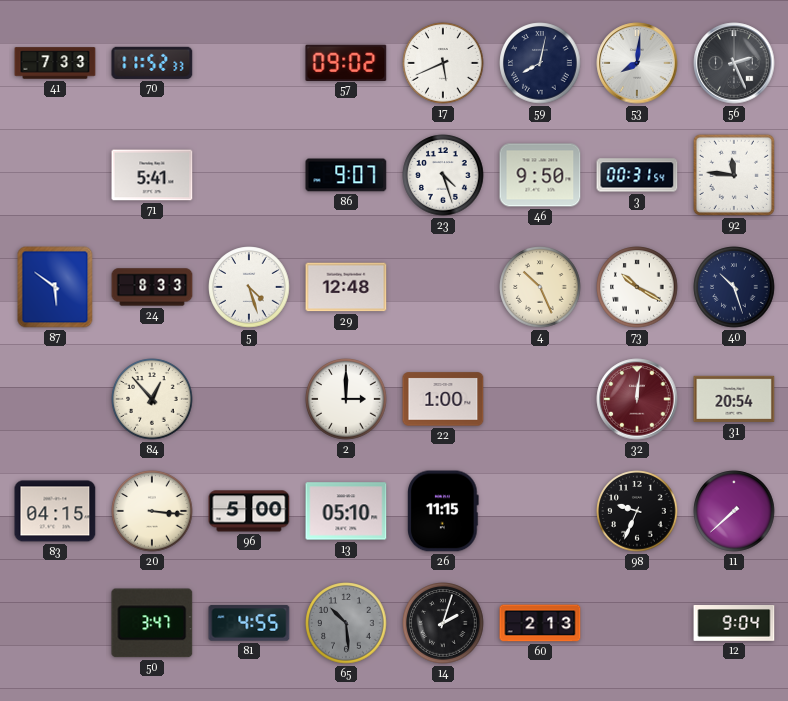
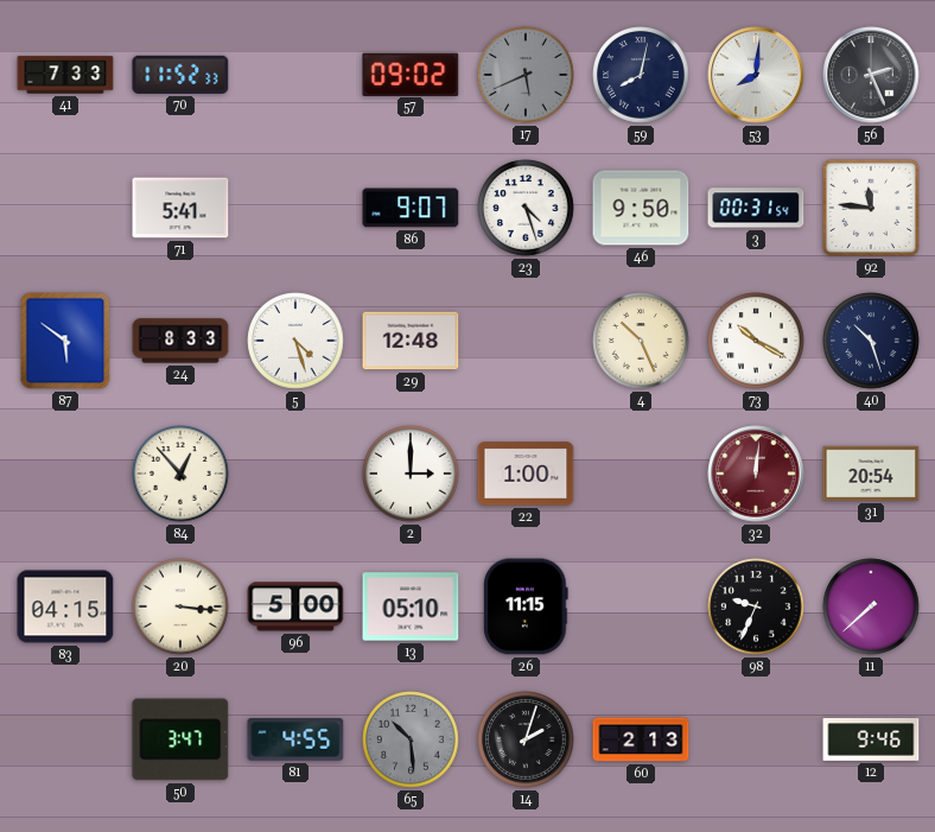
17 dial: white -> grey
12: 9:04 -> 9:46
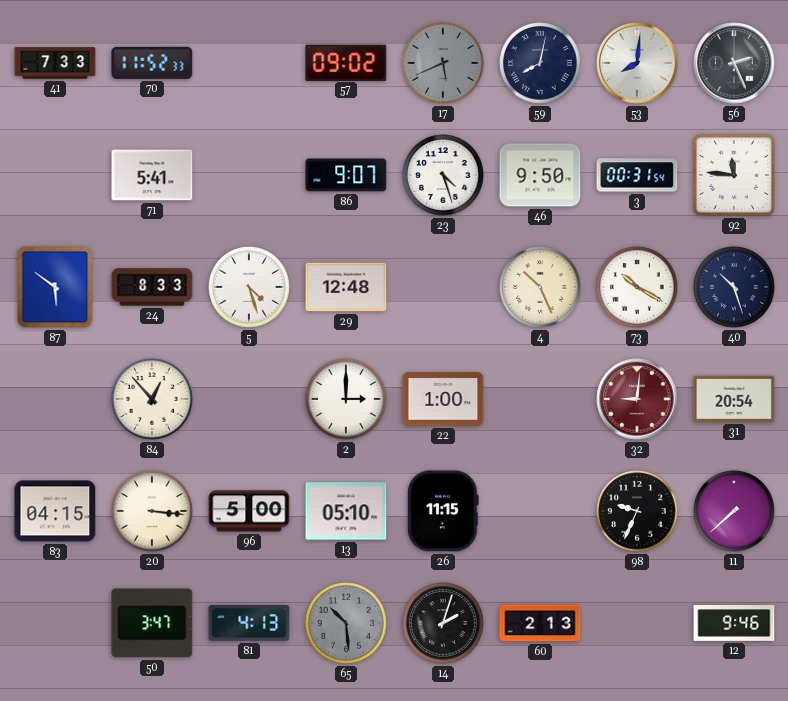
32: 12:01 -> 9:01
81: 4:55 -> 4:13
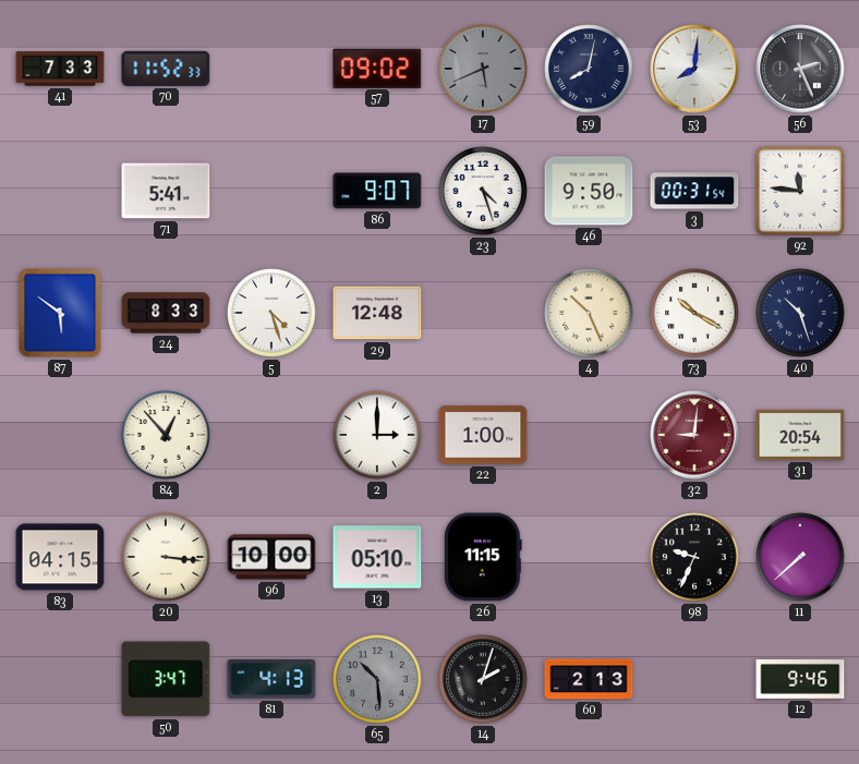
96: 5:00 -> 10:00
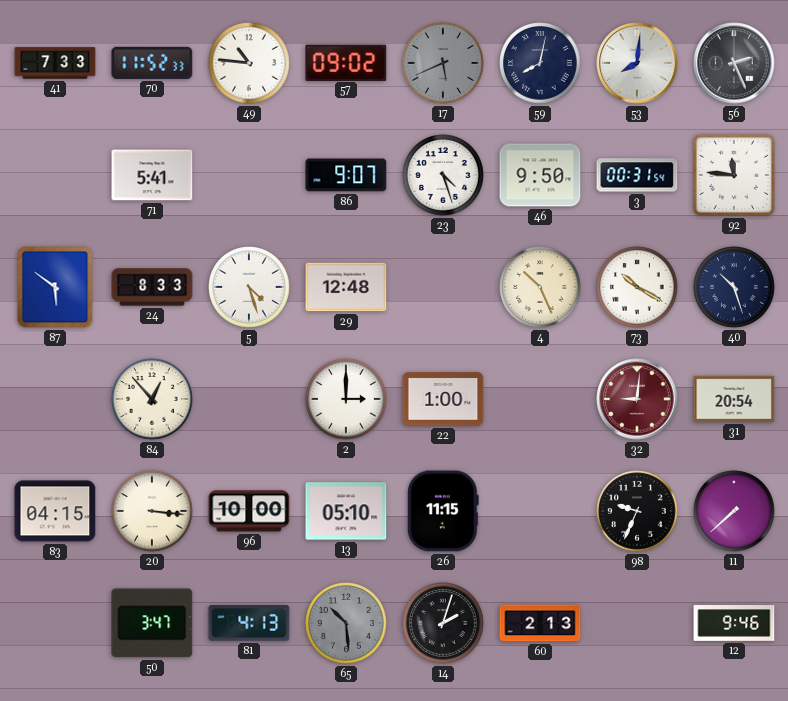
49: none -> 10:46
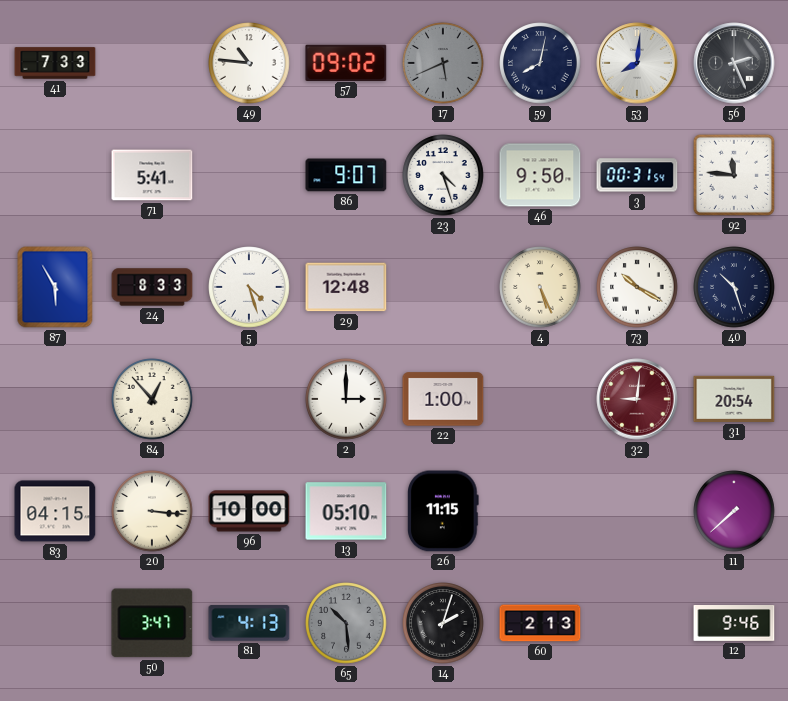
70: 11:52 -> none
87: 5:51 -> 5:55
4: 10:26 -> 5:26
98: 9:34 -> none
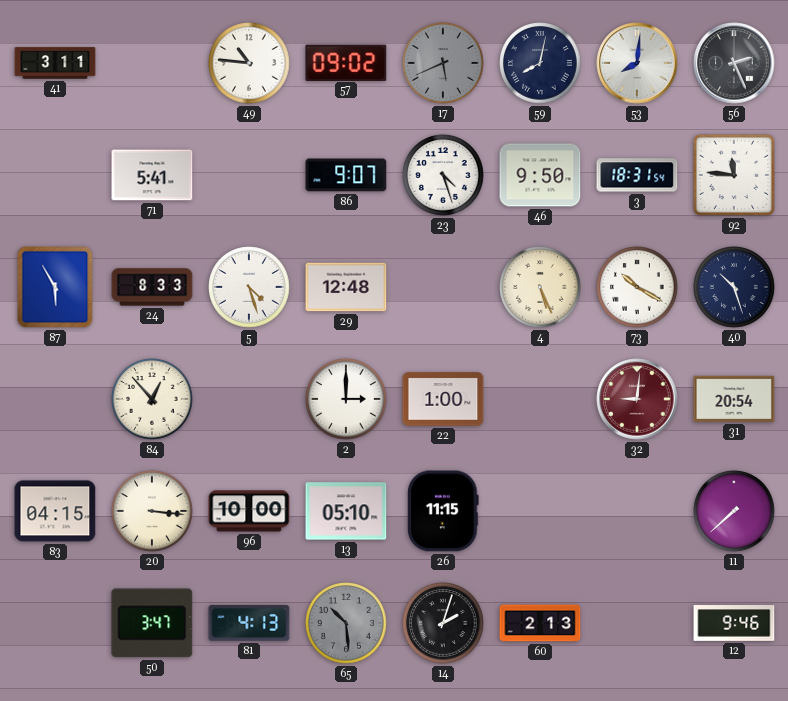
41: 7:33 -> 3:11
3: 00:31 -> 18:31
